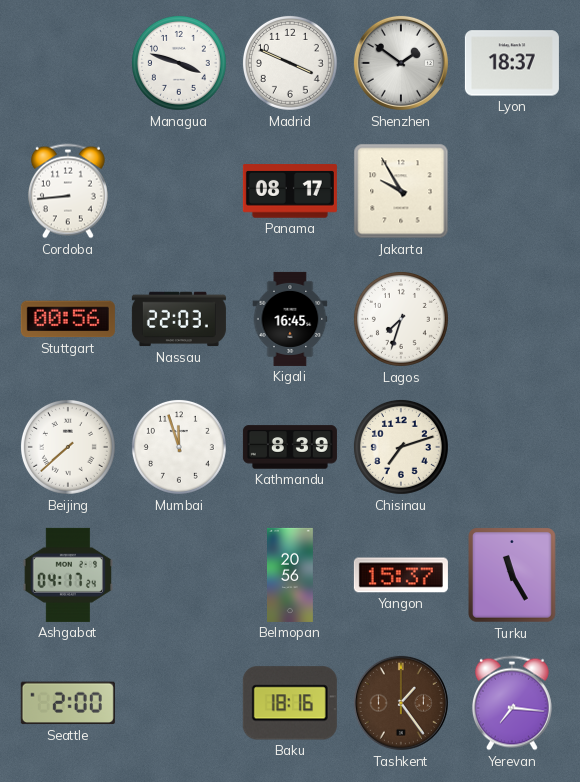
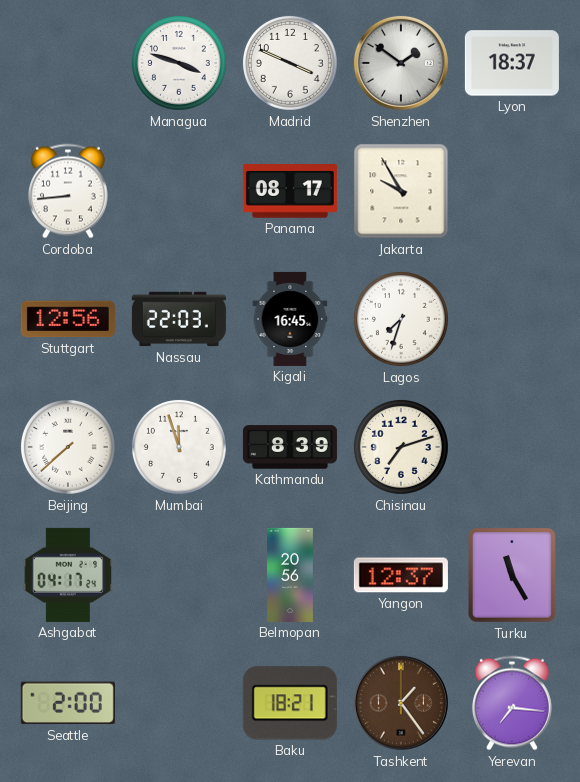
Stuttgart: 00:56 -> 12:56
Yangon: 15:37 -> 12:37
Baku: 18:16 -> 18:21
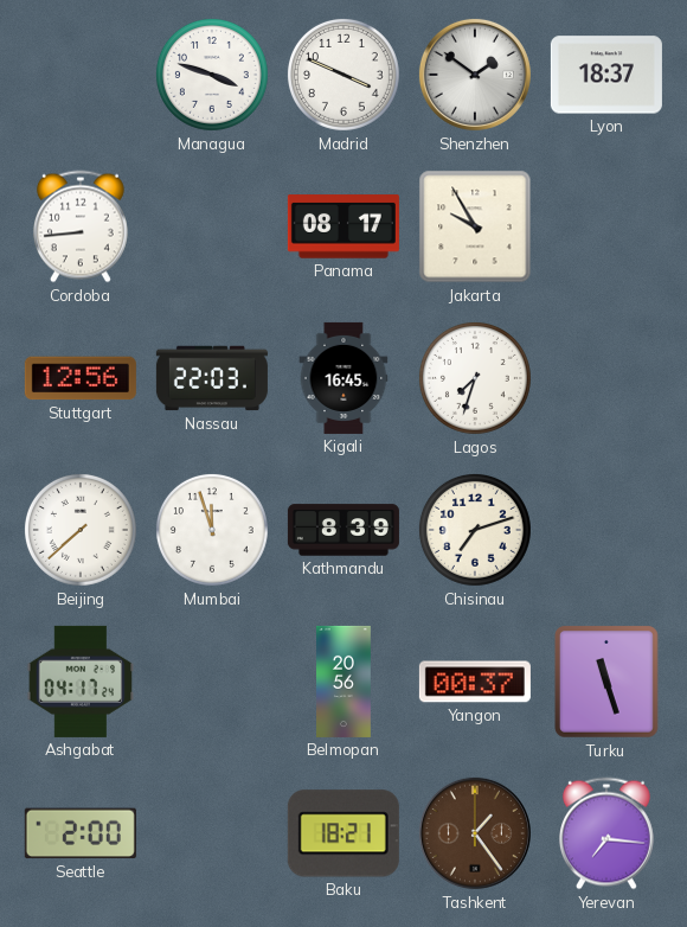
Yangon: 12:37 -> 00:37
Turku: 11:25 -> 11:27
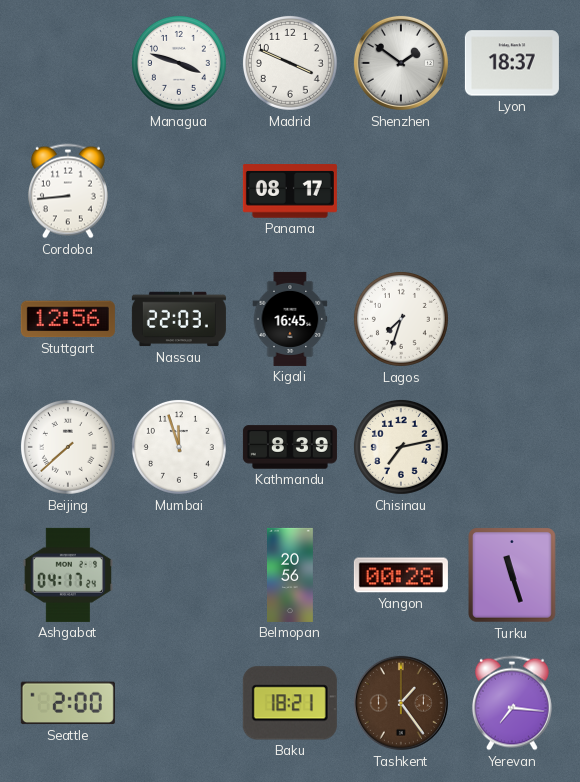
Jakarta: 9:55 -> none
Chisinau: 7:12 -> 7:13
Yangon: 00:37 -> 00:28
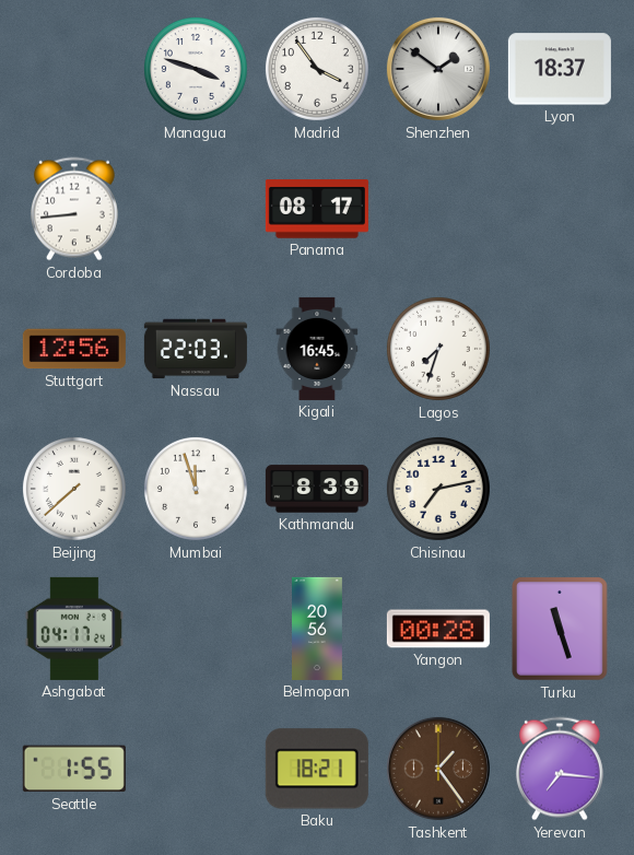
Madrid: 3:49 -> 3:54
Seattle: 2:00 -> 1:55
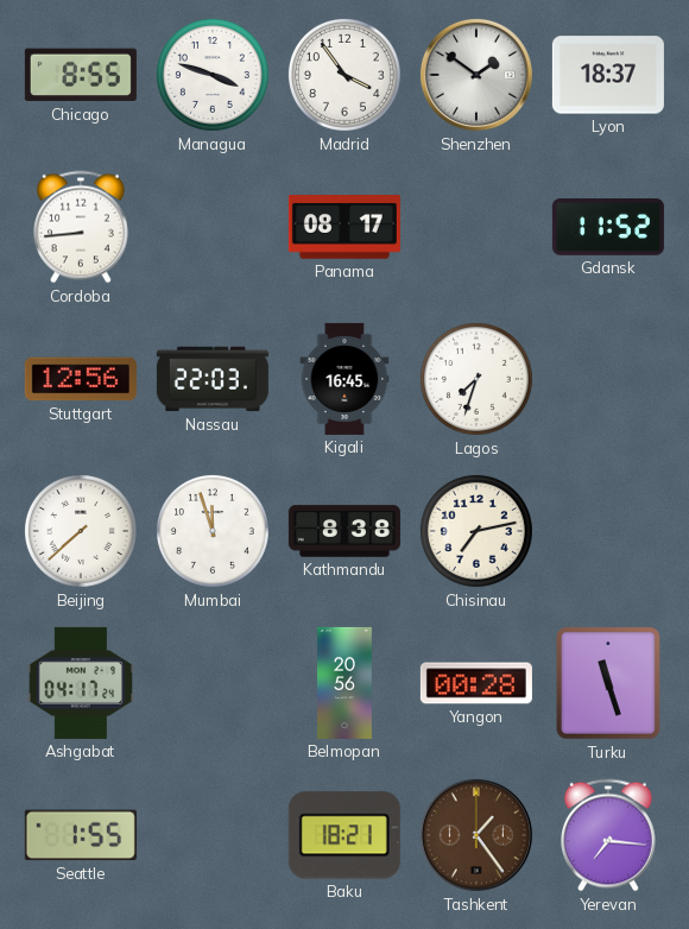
Chicago: none -> 8:55
Gdansk: none -> 11:52
Kathmandu: 8:39 -> 8:38
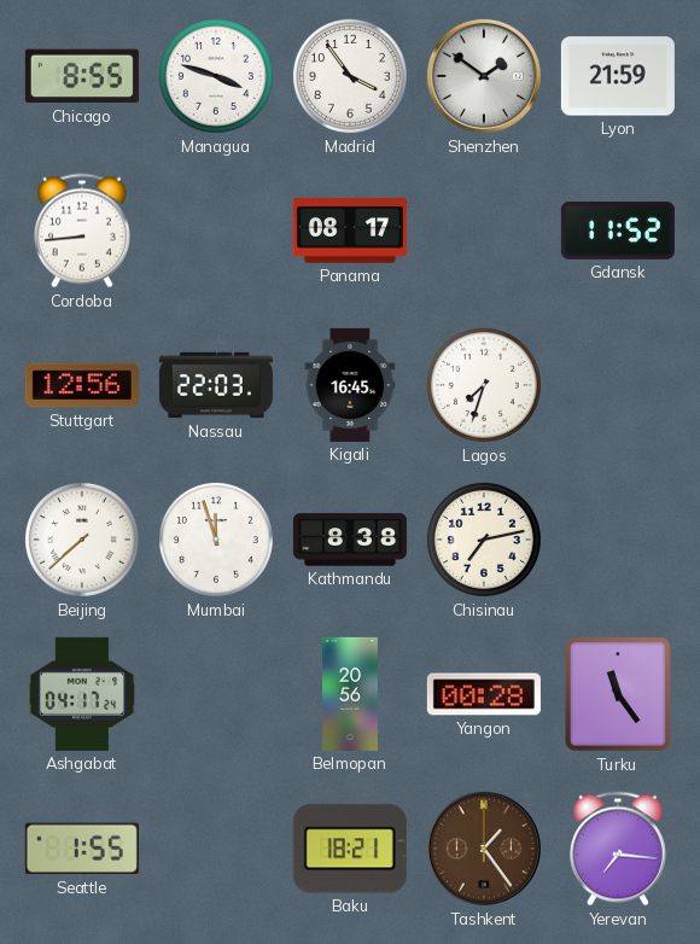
Lyon: 18:37 -> 21:59
Turku: 11:27 -> 11:24
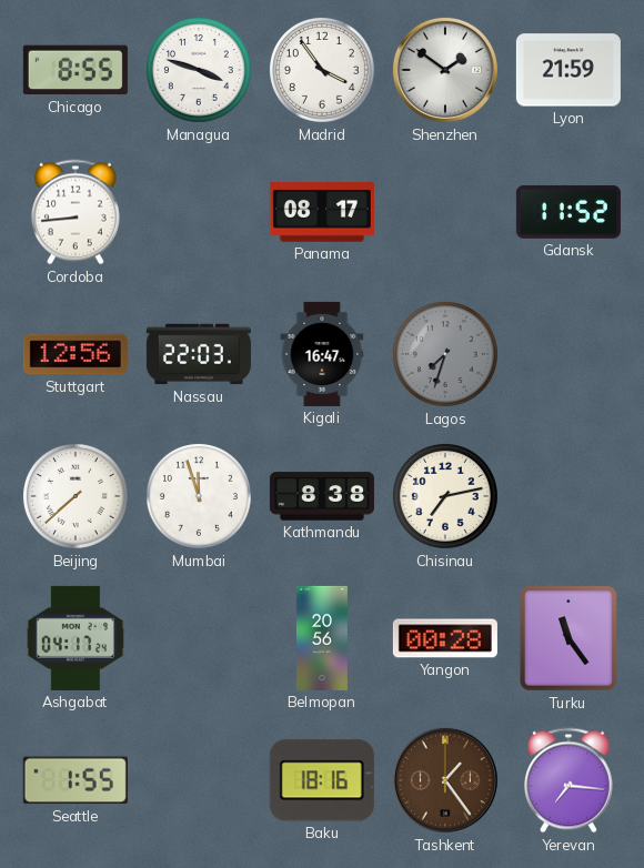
Kigali: 16:45 -> 16:47
Lagos dial: white -> grey
Baku: 18:21 -> 18:16
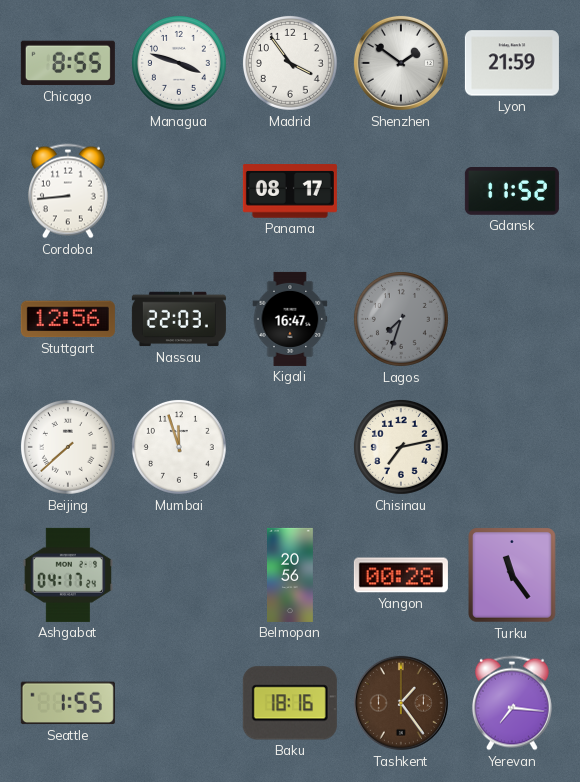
Kathmandu: 8:38 -> none
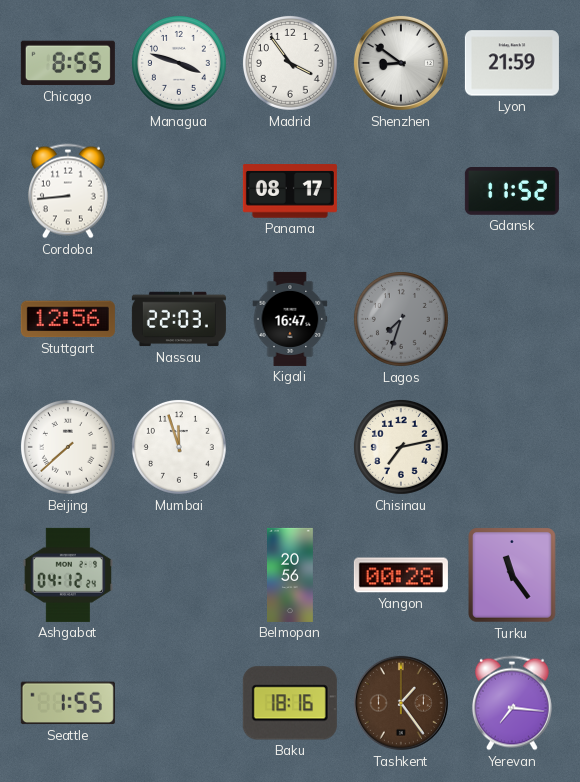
Shenzhen: 1:51 -> 8:51
Ashgabat: 04:17 -> 04:12
